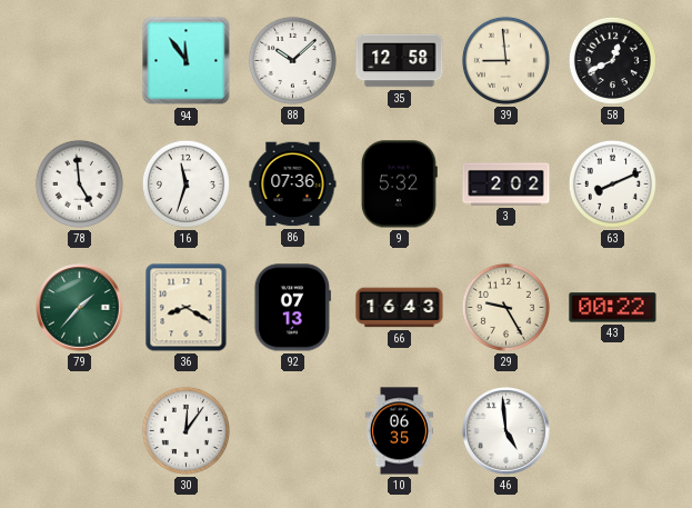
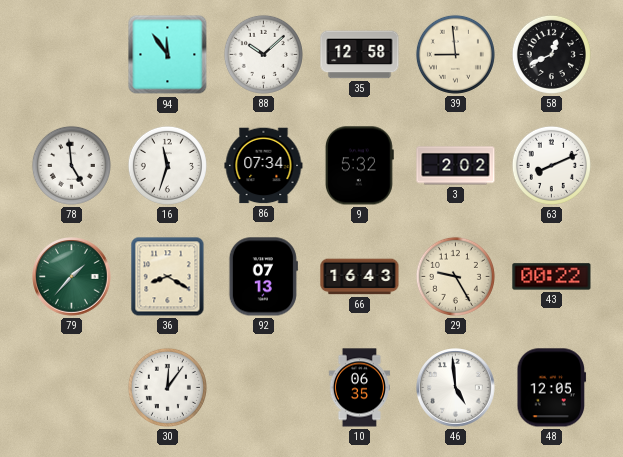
86: 07:36 -> 07:34
48: none -> 12:05
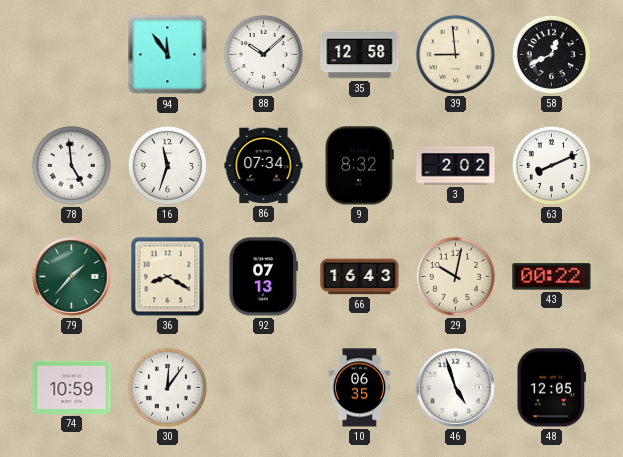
9: 5:32 -> 8:32
29: 9:25 -> 10:02
74: none -> 10:59
46: 4:59 -> 4:57
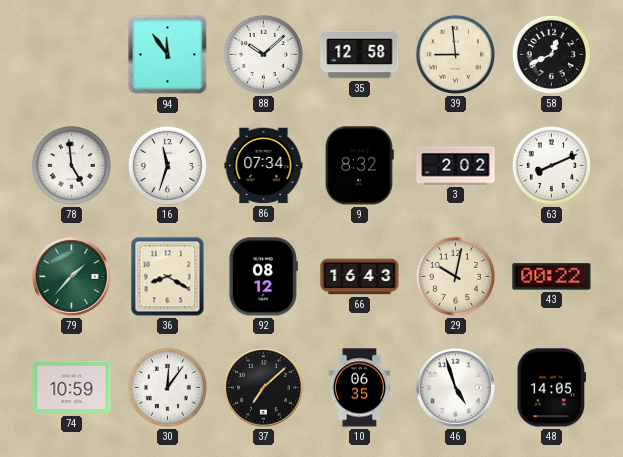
92: 07:13 -> 08:12
37: none -> 7:08
48: 12:05 -> 14:05
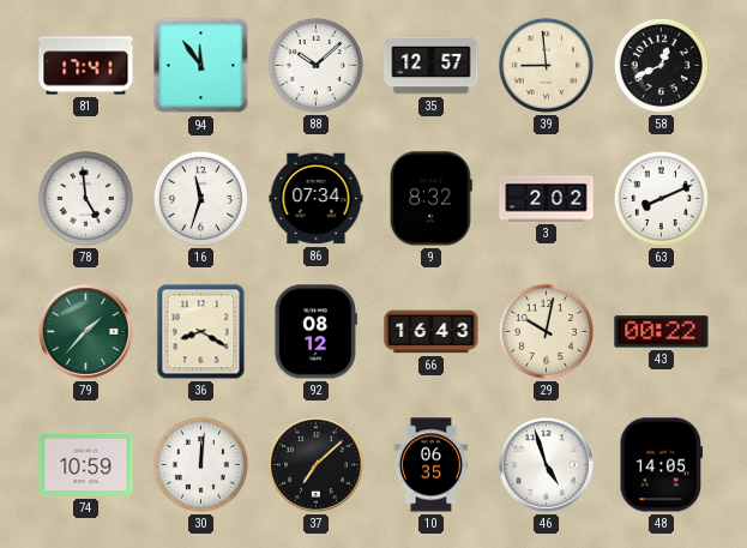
81: none -> 17:41
35: 12:58 -> 12:57
30: 12:06 -> 12:01
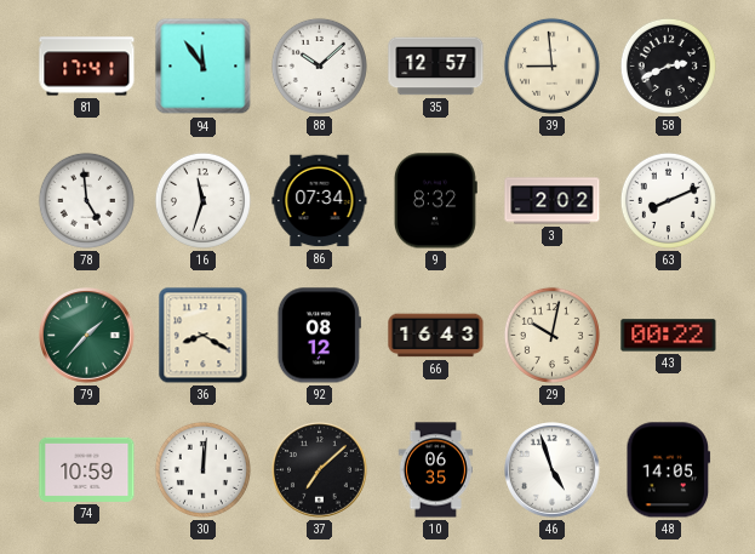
58: 12:41 -> 2:41
